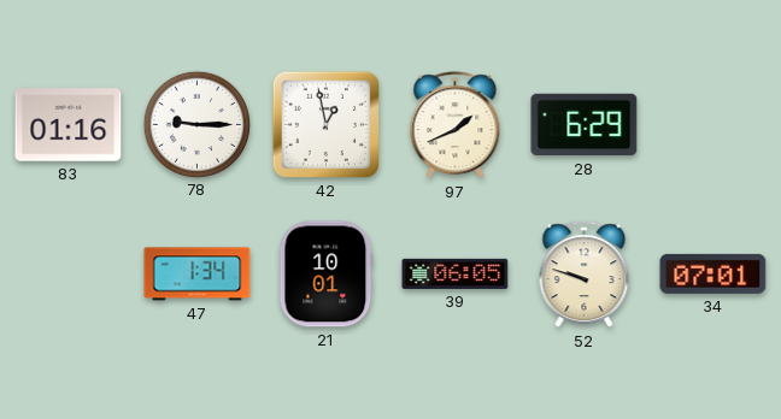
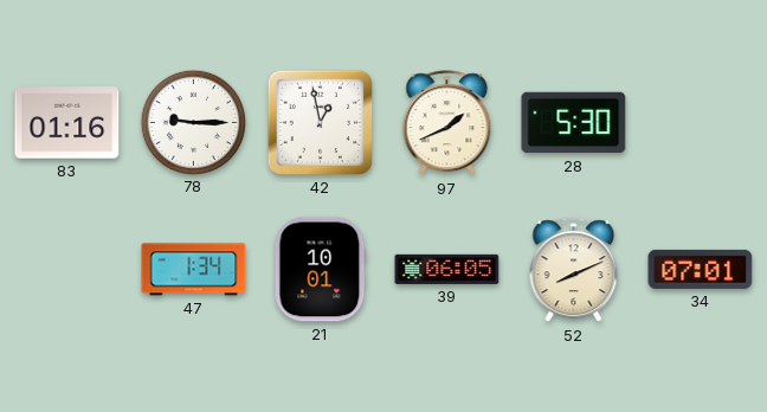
28: 6:29 -> 5:30
52: 9:48 -> 8:11
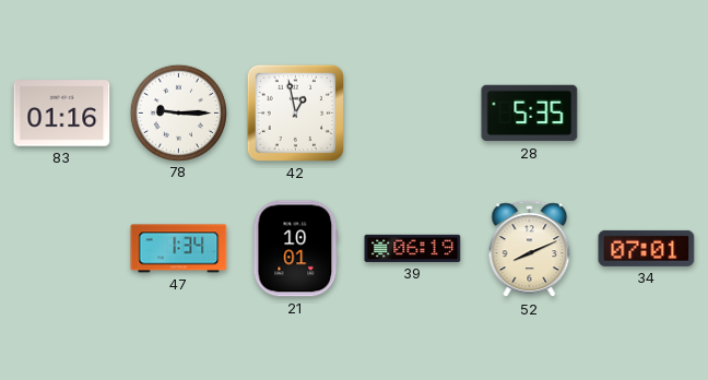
97: 1:41 -> none
28: 5:30 -> 5:35
39: 06:05 -> 06:19
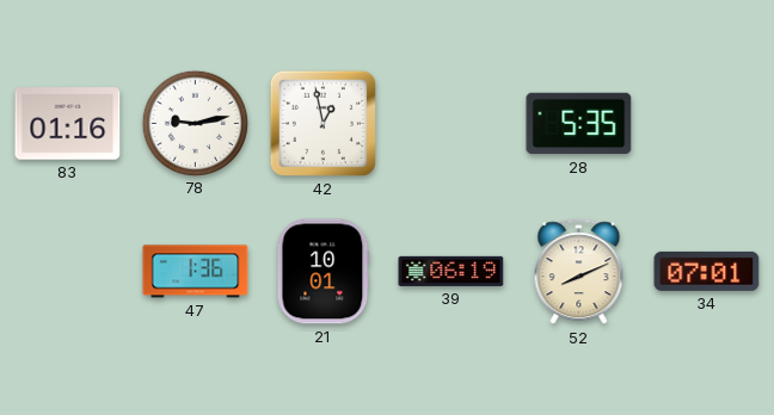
78: 9:15 -> 9:13
47: 1:34 -> 1:36
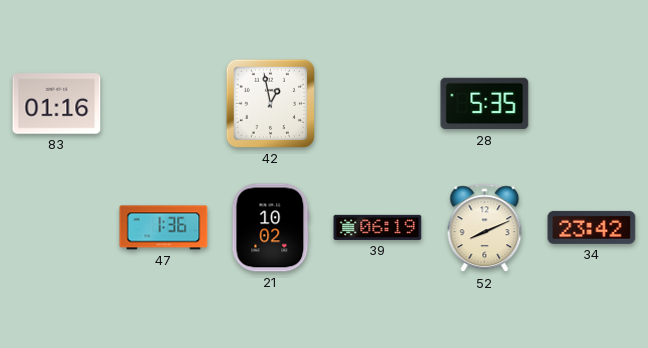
78: 9:13 -> none
21: 10:01 -> 10:02
34: 07:01 -> 23:42
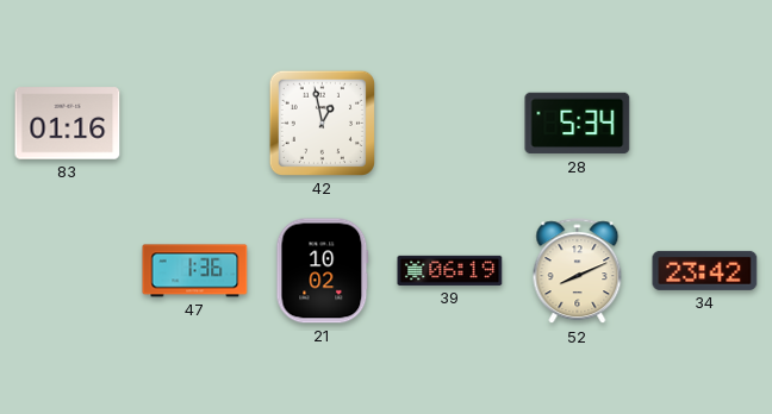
28: 5:35 -> 5:34
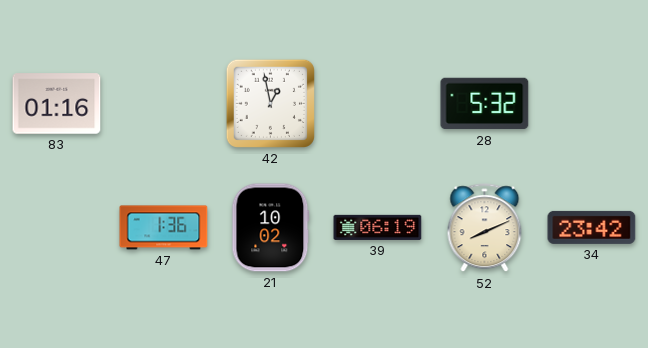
28: 5:34 -> 5:32
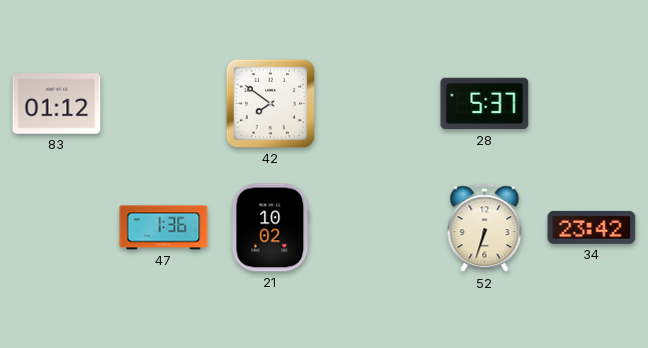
83: 01:16 -> 01:12
42: 12:58 -> 7:51
28: 5:32 -> 5:37
39: 06:19 -> none
52: 8:11 -> 6:33
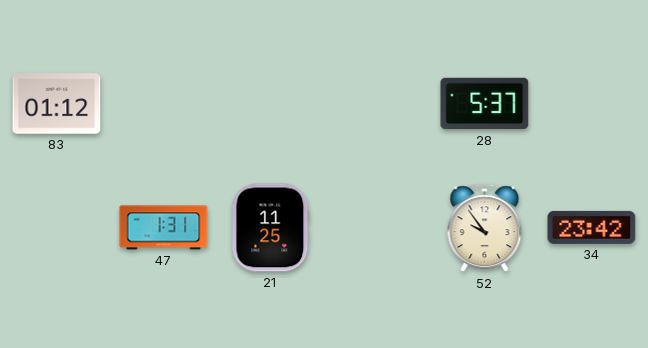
42: 7:51 -> none
47: 1:36 -> 1:31
21: 10:02 -> 11:25
52: 6:33 -> 9:54
